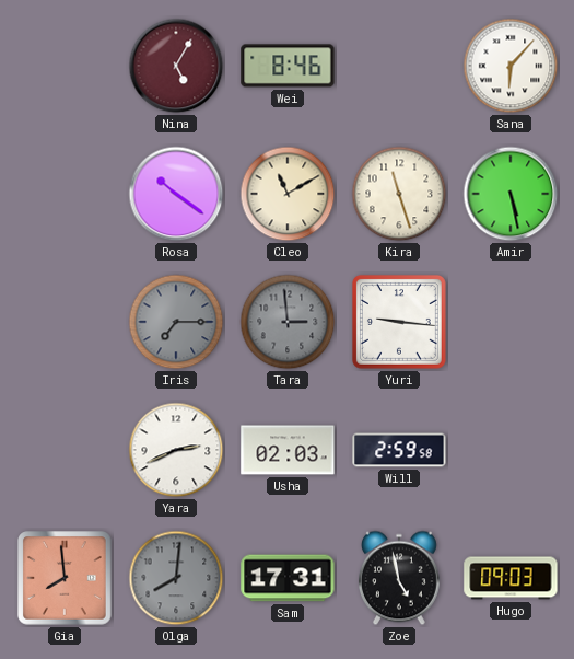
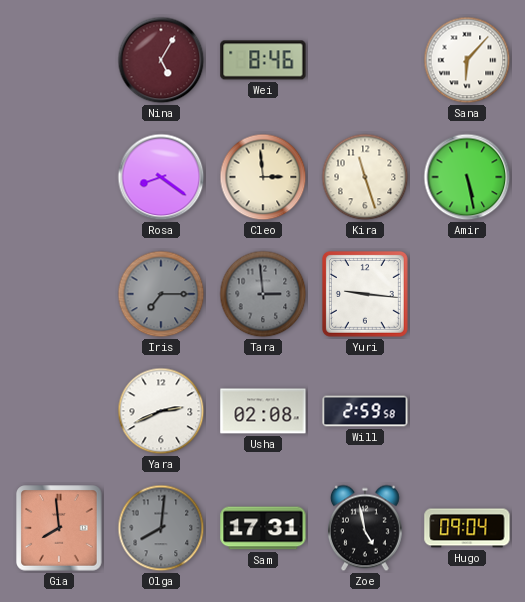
Rosa: 10:21 -> 8:21
Cleo: 11:10 -> 2:59
Usha: 02:03 -> 02:08
Hugo: 09:03 -> 09:04
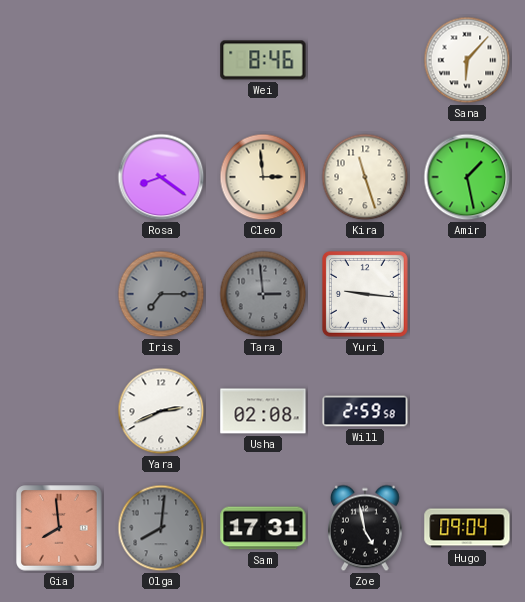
Nina: 5:05 -> none
Amir: 5:28 -> 1:28
